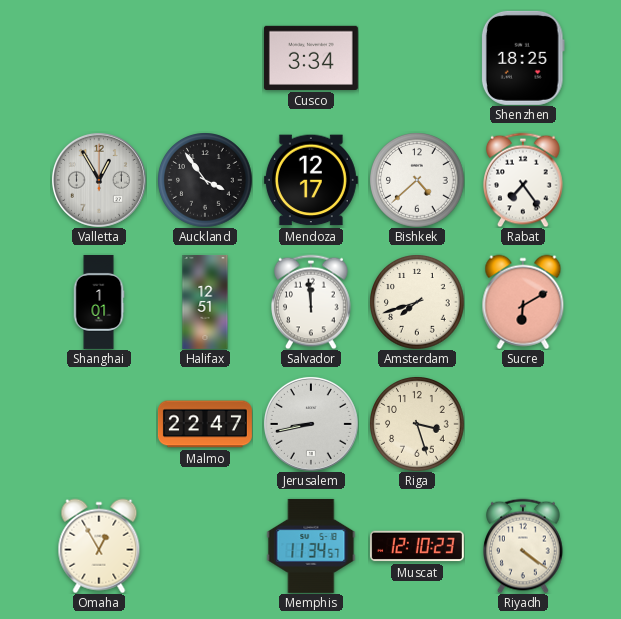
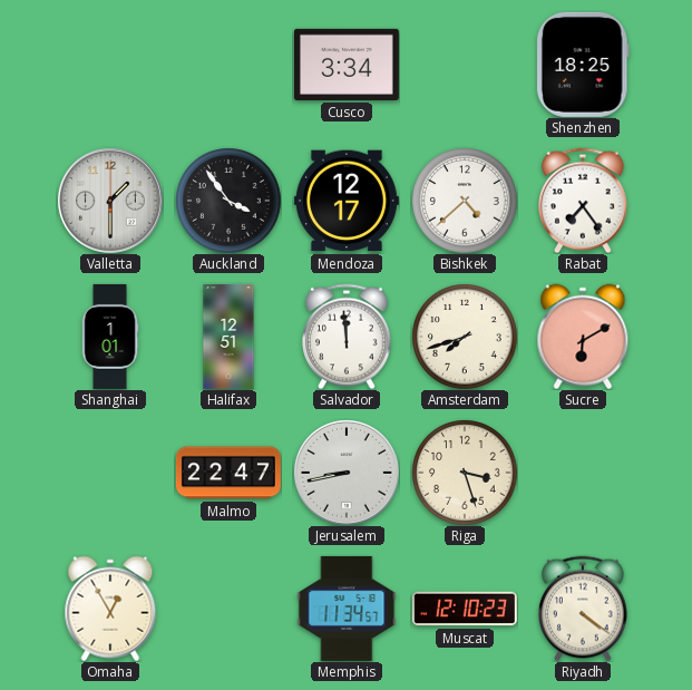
Valletta: 12:55 -> 1:30
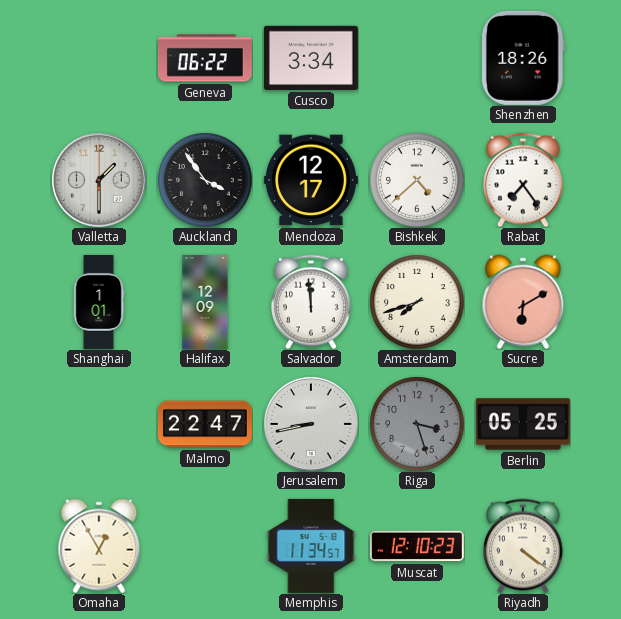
Geneva: none -> 06:22
Shenzhen: 18:25 -> 18:26
Halifax: 12:51 -> 12:09
Riga dial: cream -> grey
Berlin: none -> 05:25
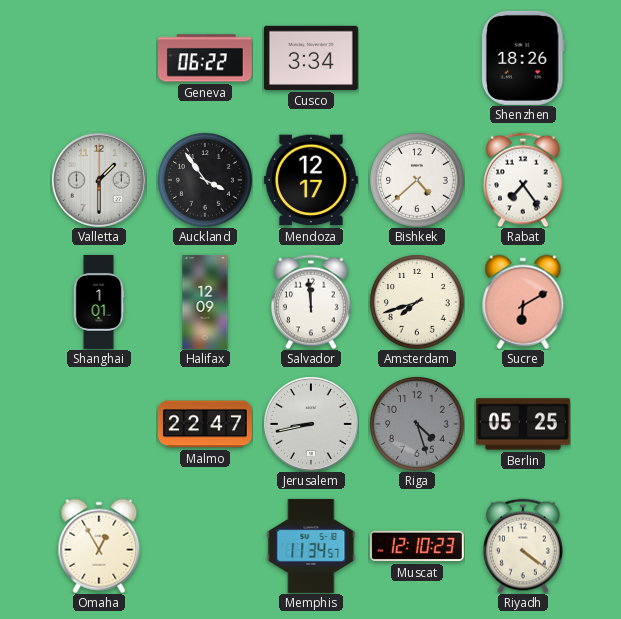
Riga: 3:27 -> 4:27
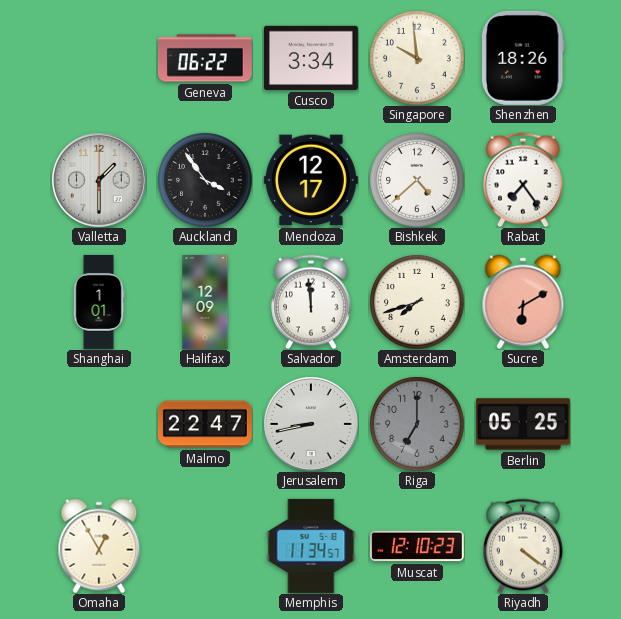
Singapore: none -> 9:59
Riga: 4:27 -> 7:00
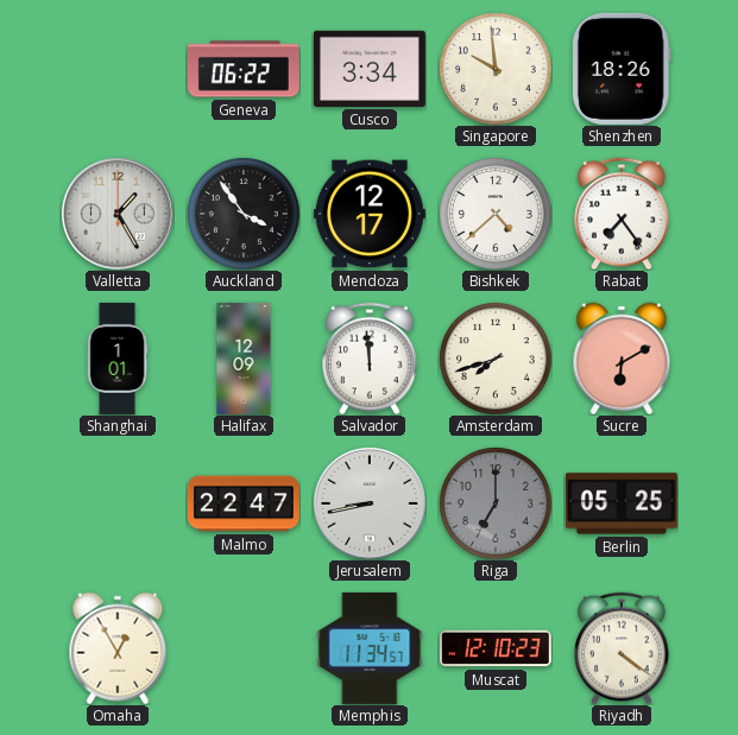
Valletta: 1:30 -> 1:25
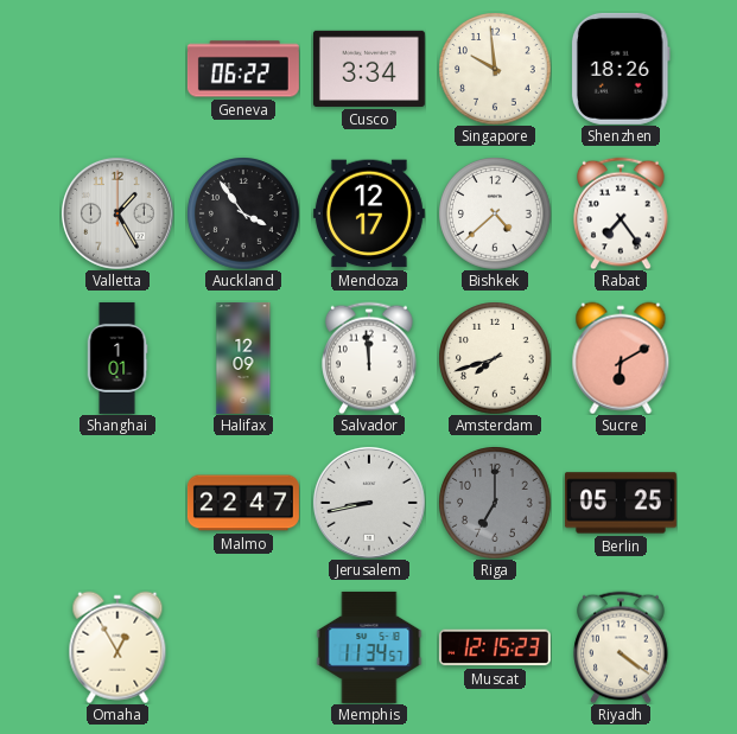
Muscat: 12:10 -> 12:15
